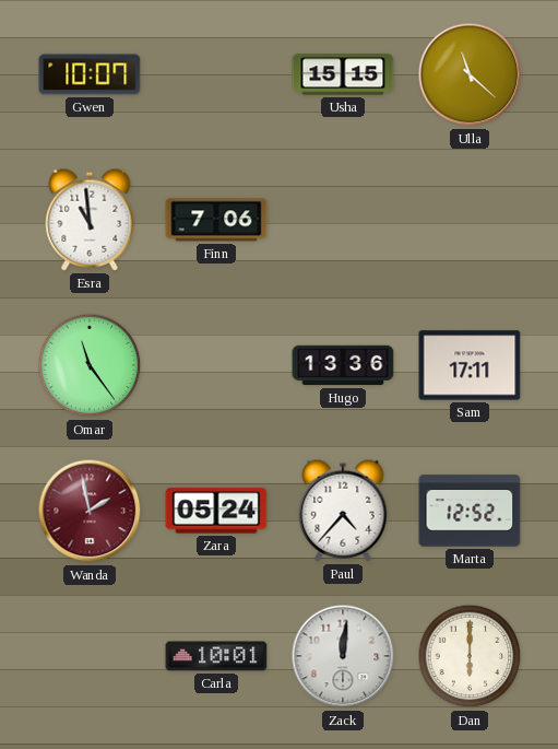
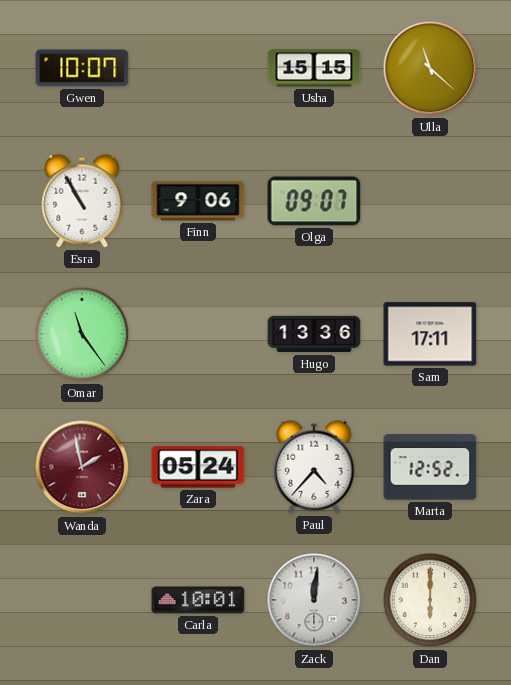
Esra: 10:59 -> 10:55
Finn: 7:06 -> 9:06
Olga: none -> 09:07
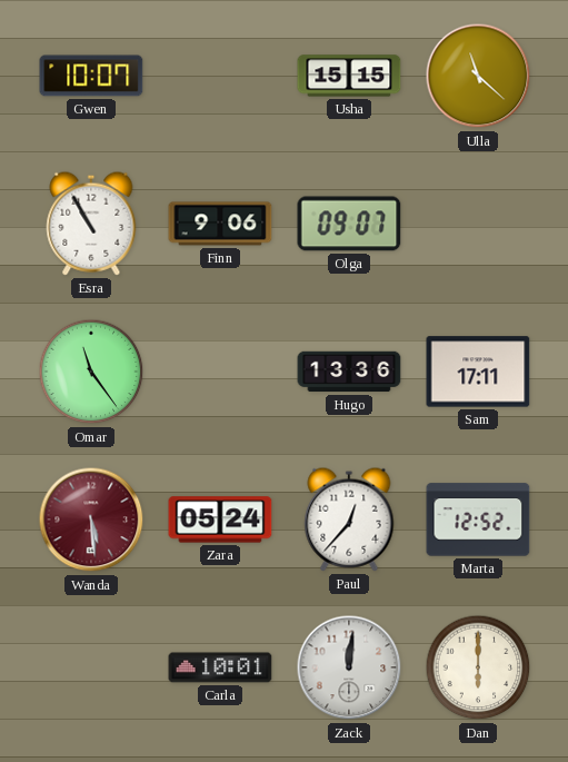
Wanda: 1:58 -> 5:29
Paul: 4:37 -> 12:37
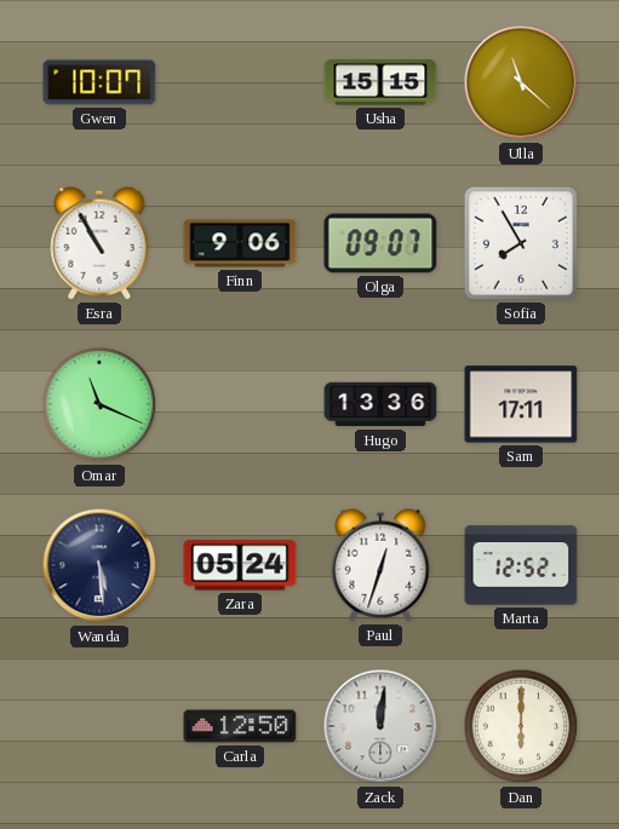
Sofia: none -> 7:55
Omar: 11:24 -> 11:19
Wanda dial: burgundy -> navy
Paul: 12:37 -> 12:33
Carla: 10:01 -> 12:50
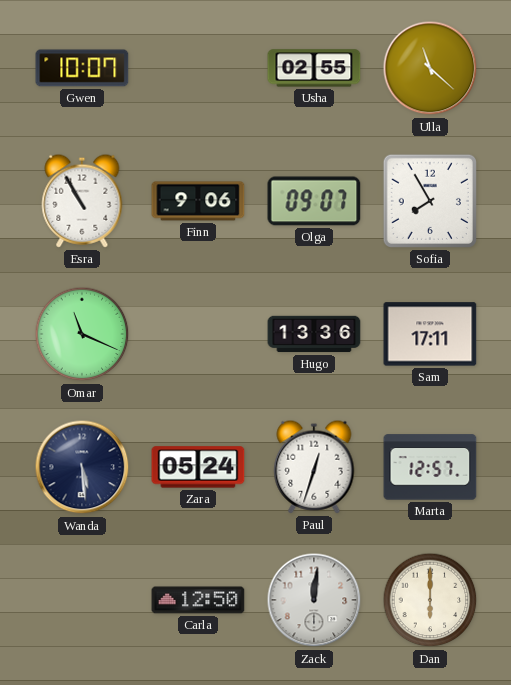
Usha: 15:15 -> 02:55
Marta: 12:52 -> 12:57
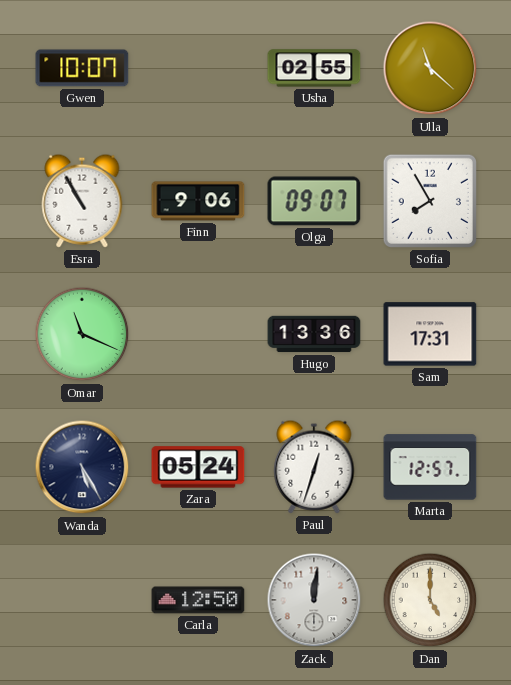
Sam: 17:11 -> 17:31
Wanda: 5:29 -> 5:25
Dan: 6:00 -> 5:00
